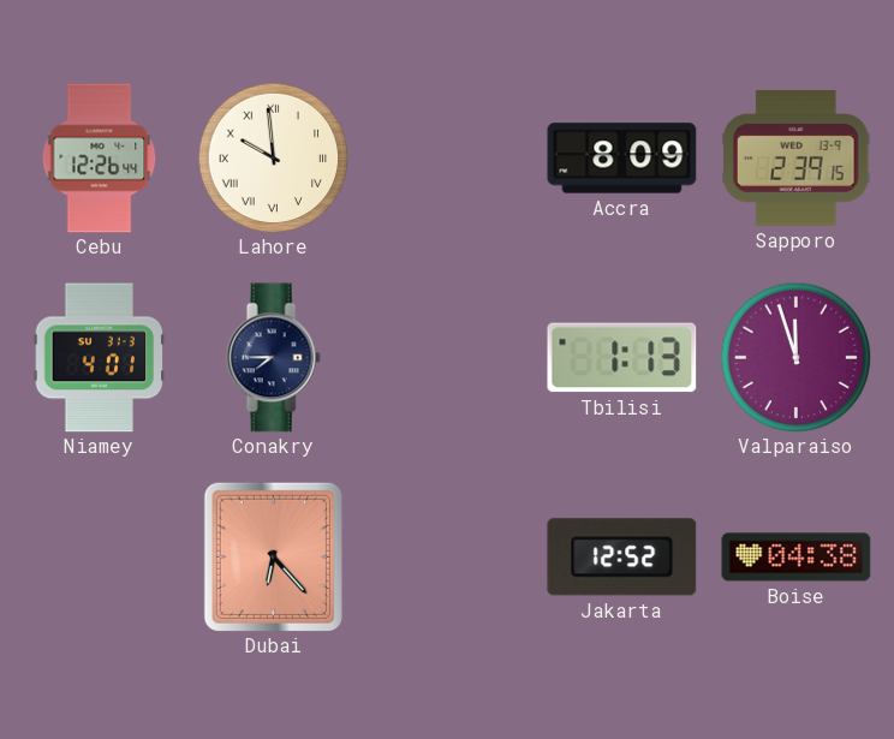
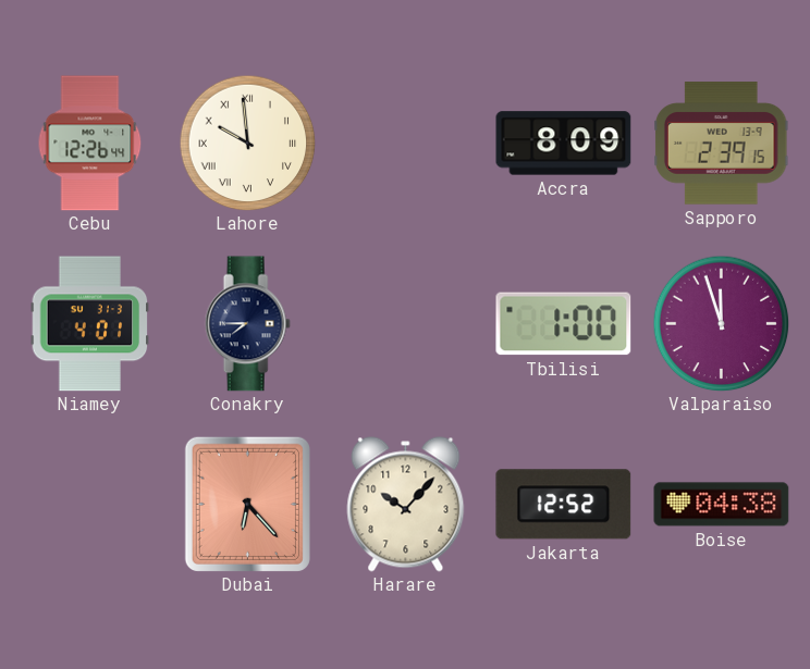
Tbilisi: 1:13 -> 1:00
Harare: none -> 10:07
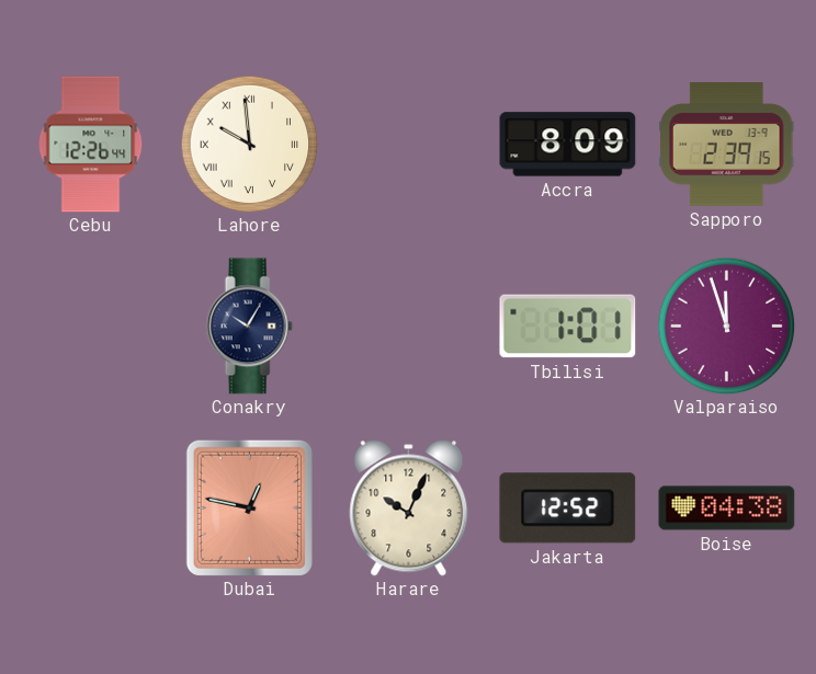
Niamey: 4:01 -> none
Conakry: 7:45 -> 10:05
Tbilisi: 1:00 -> 1:01
Dubai: 6:23 -> 12:47
Harare: 10:07 -> 10:04
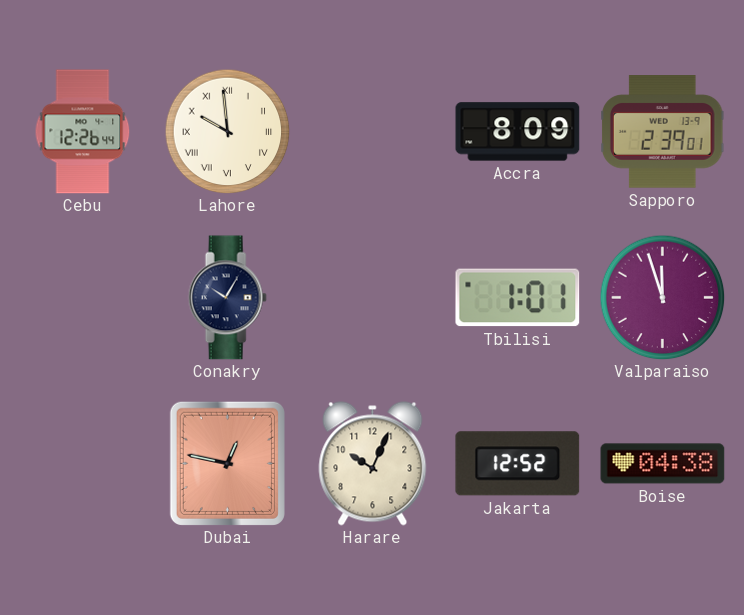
Sapporo: 2:39:15 -> 2:39:01
